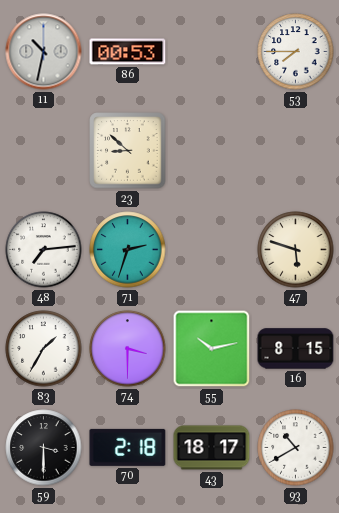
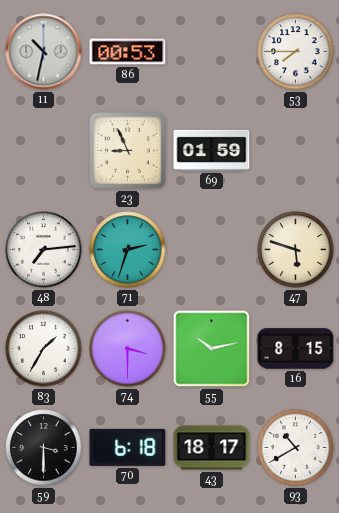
23: 8:52 -> 8:56
69: none -> 01:59
70: 2:18 -> 6:18
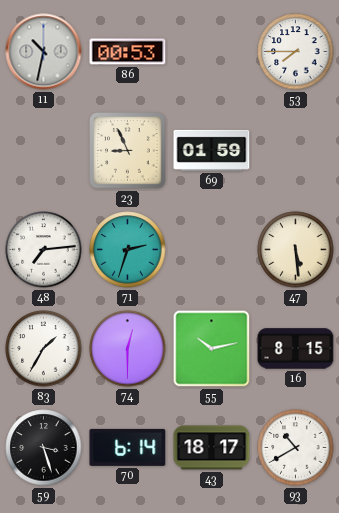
47: 5:48 -> 5:29
74: 3:30 -> 12:30
59: 3:30 -> 3:27
70: 6:18 -> 6:14
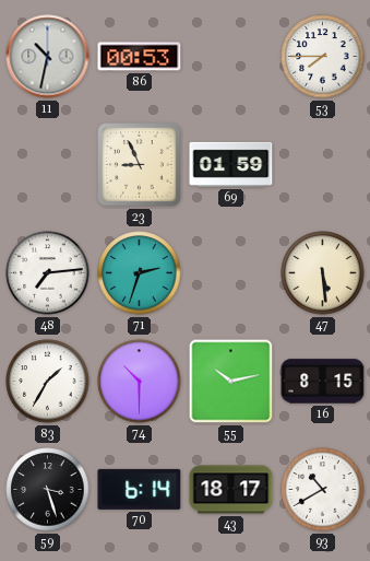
74: 12:30 -> 10:30
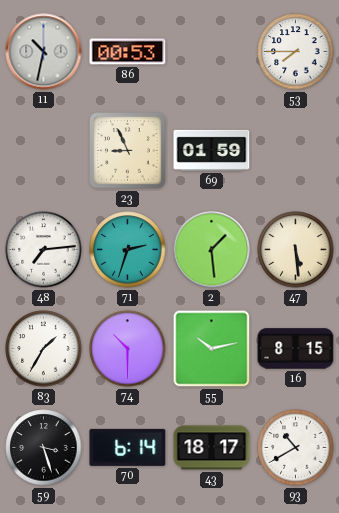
2: none -> 1:29
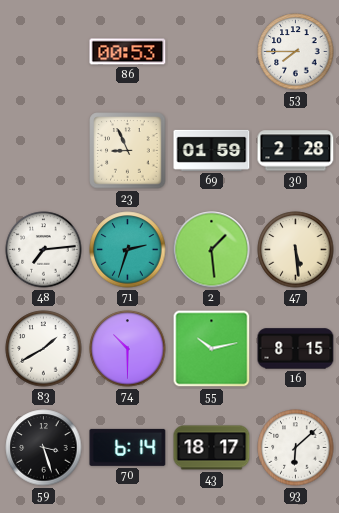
11: 10:32 -> none
30: none -> 2:28
83: 1:35 -> 1:40
93: 10:40 -> 6:08
